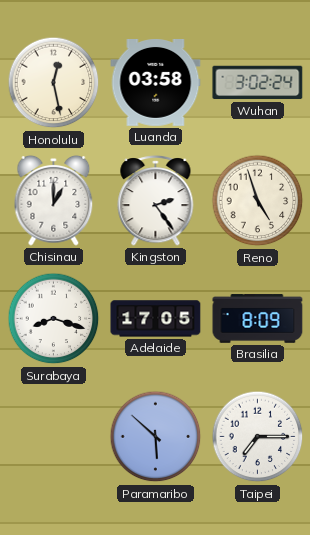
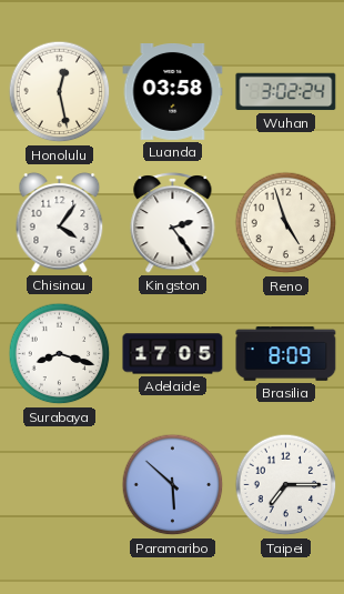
Chisinau: 1:00 -> 4:06
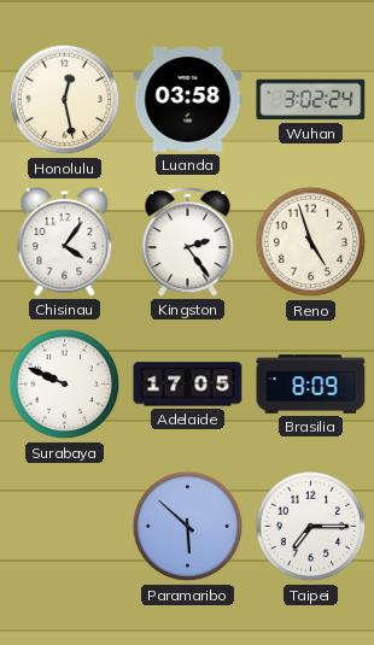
Surabaya: 8:18 -> 9:49
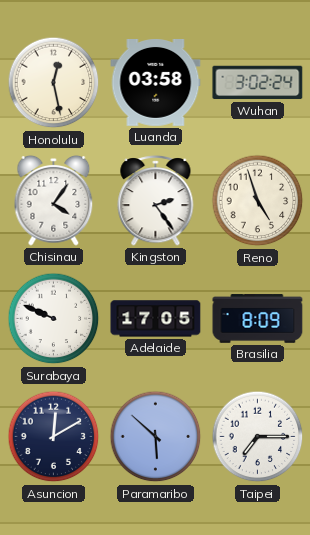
Asuncion: none -> 12:10
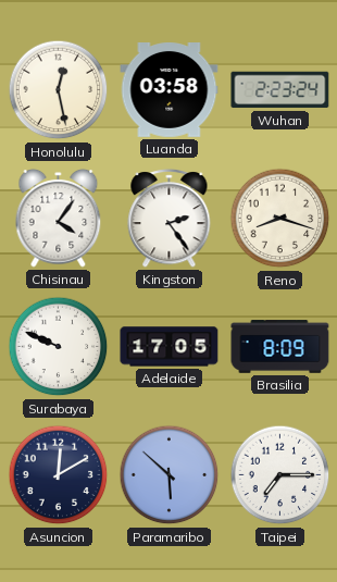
Wuhan: 3:02 -> 2:23
Reno: 4:57 -> 8:18
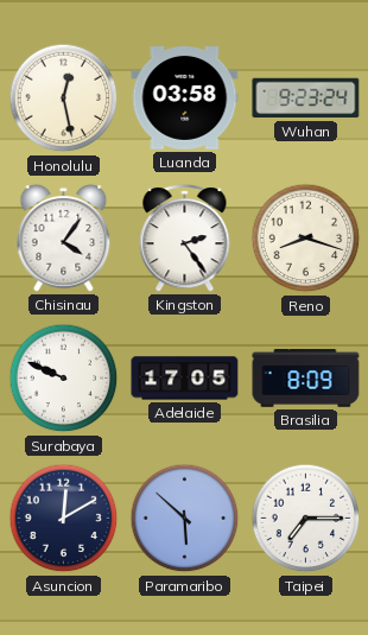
Wuhan: 2:23 -> 9:23
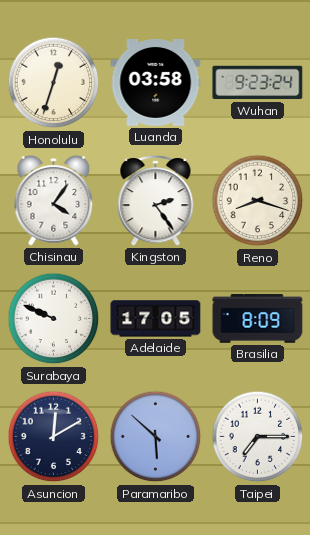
Honolulu: 12:28 -> 12:33
